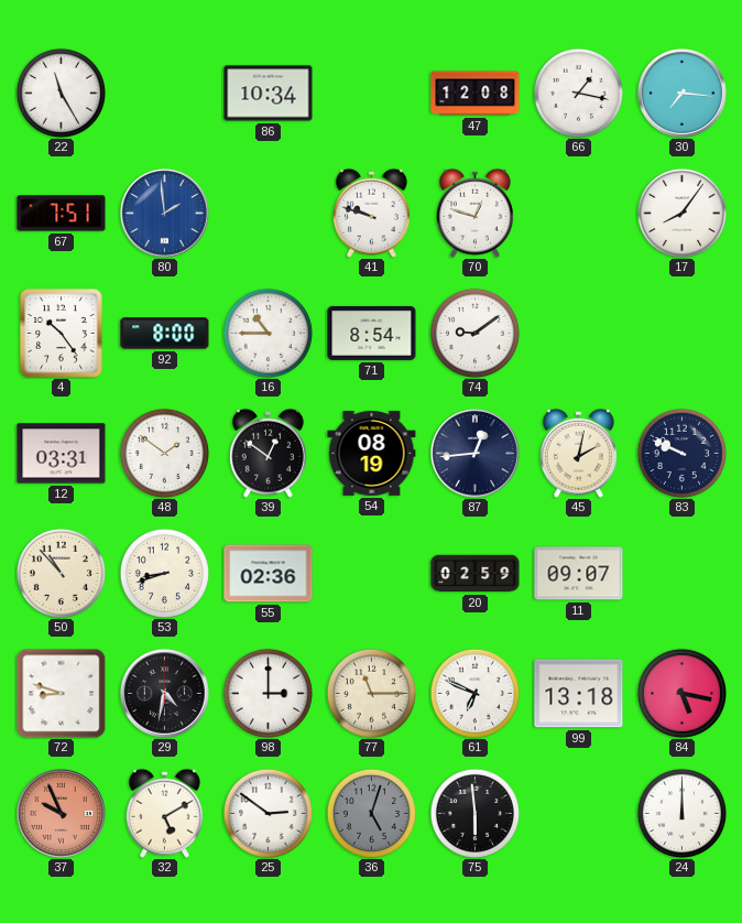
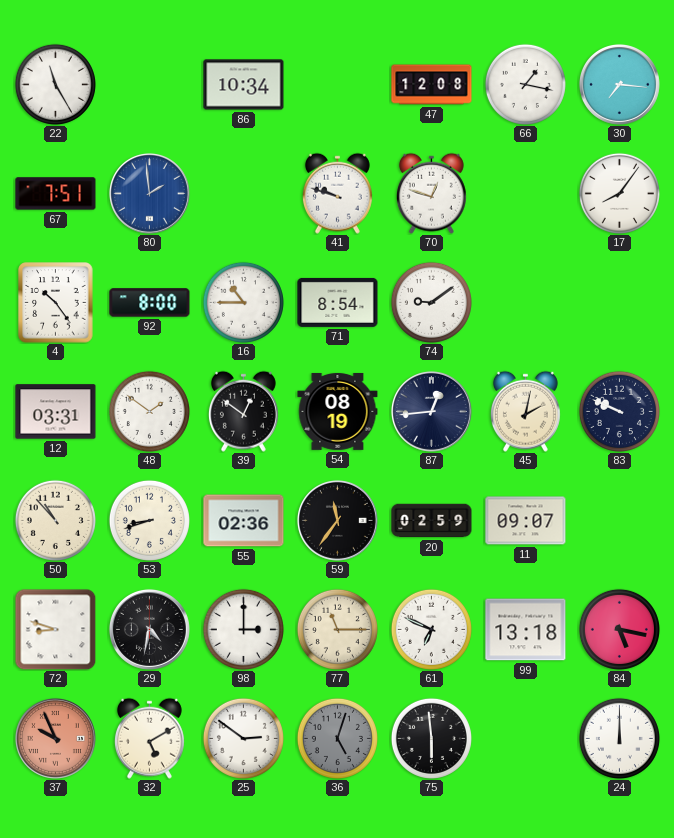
59: none -> 11:36
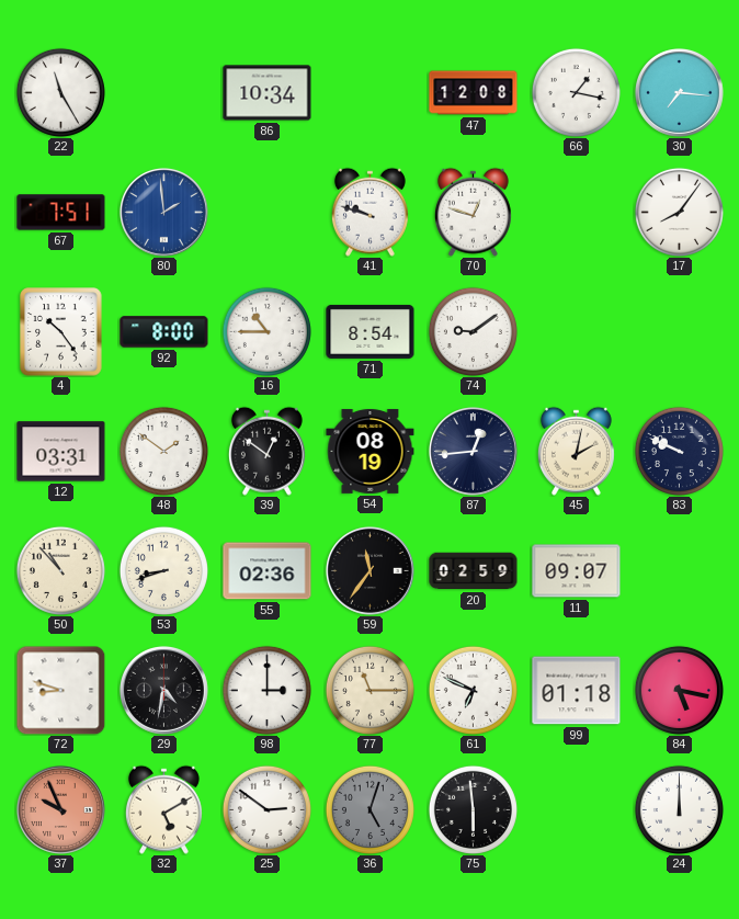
99: 13:18 -> 01:18
